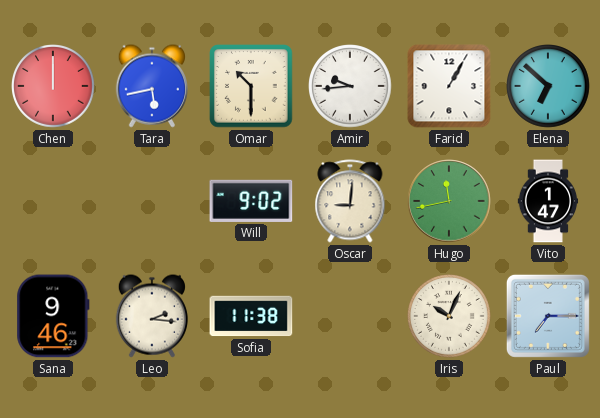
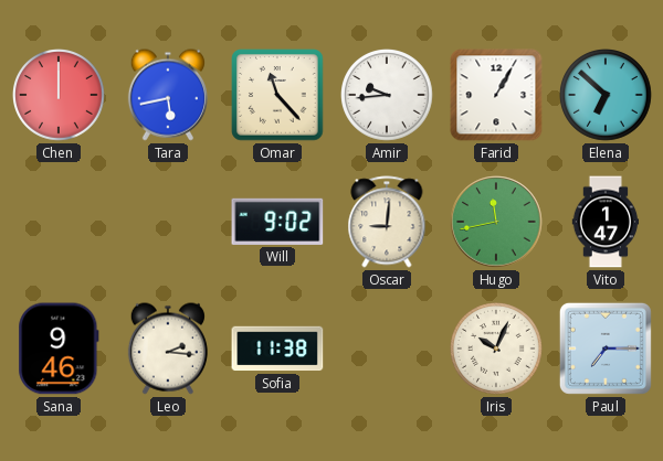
Omar: 10:30 -> 11:23
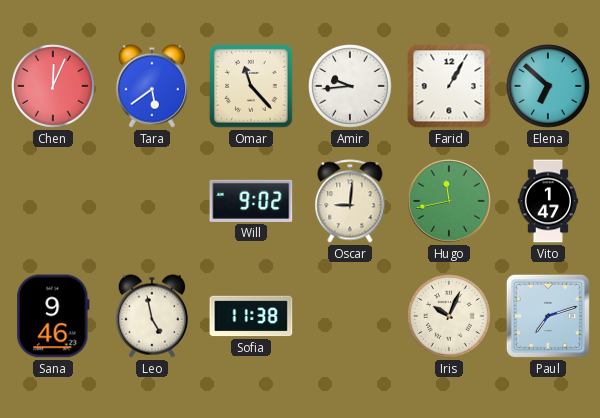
Chen: 12:00 -> 12:04
Tara: 5:43 -> 5:39
Leo: 2:16 -> 4:58
Paul: 7:15 -> 7:12
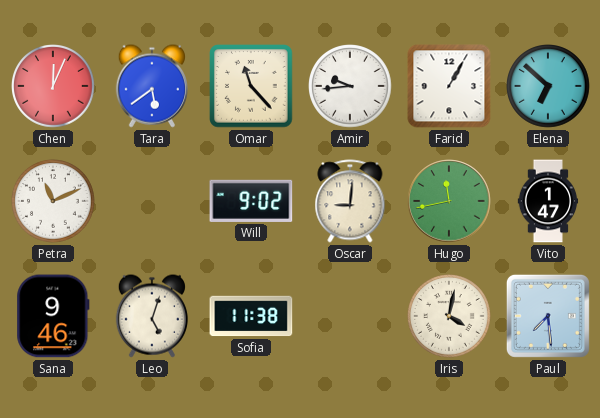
Petra: none -> 11:11
Leo: 4:58 -> 5:03
Iris: 10:04 -> 4:02
Paul: 7:12 -> 7:29
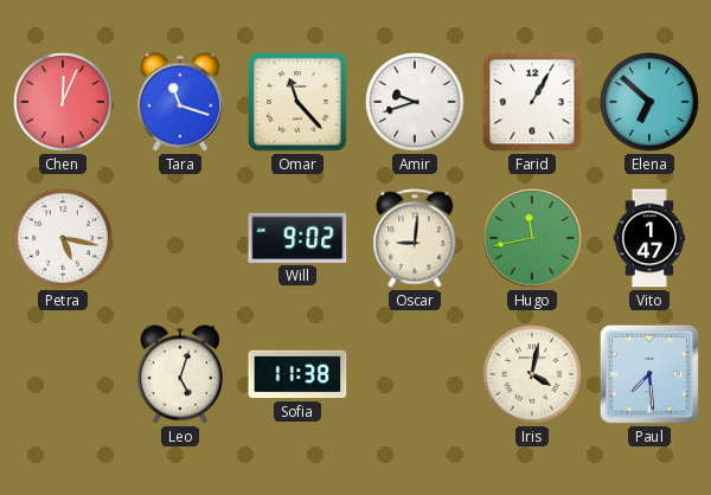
Tara: 5:39 -> 11:18
Amir: 9:44 -> 9:42
Petra: 11:11 -> 5:17
Sana: 9:46 -> none
